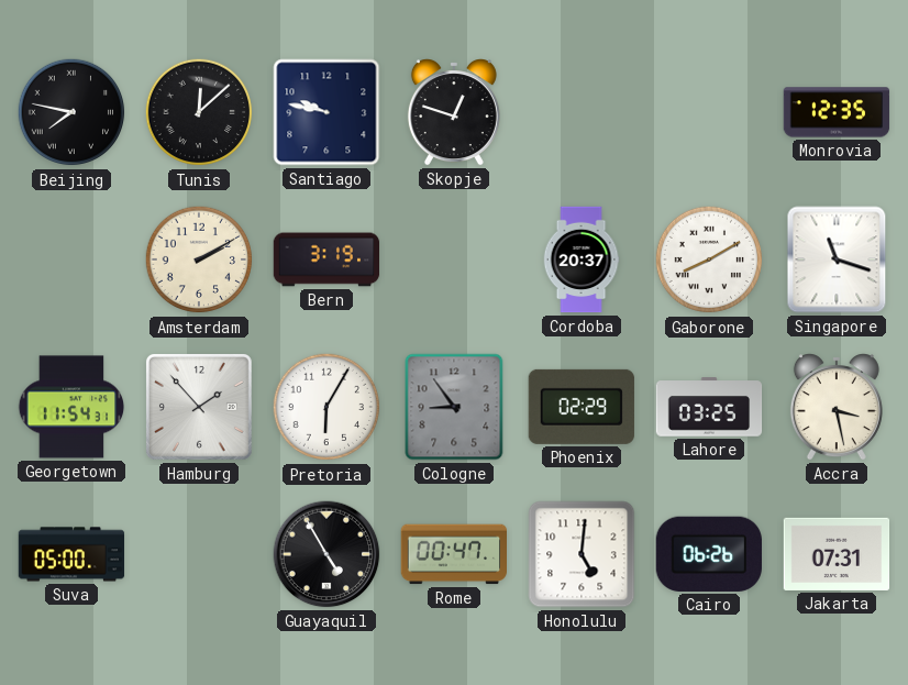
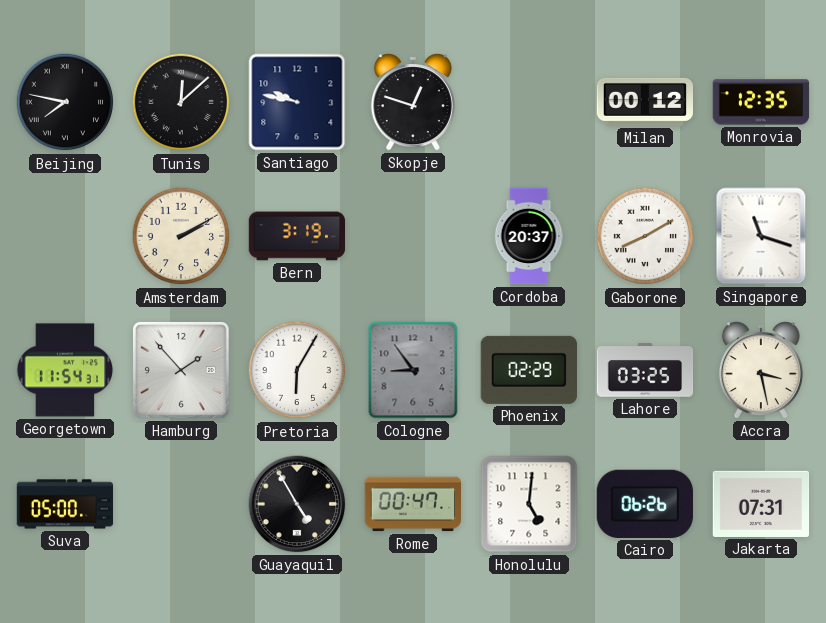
Milan: none -> 00:12
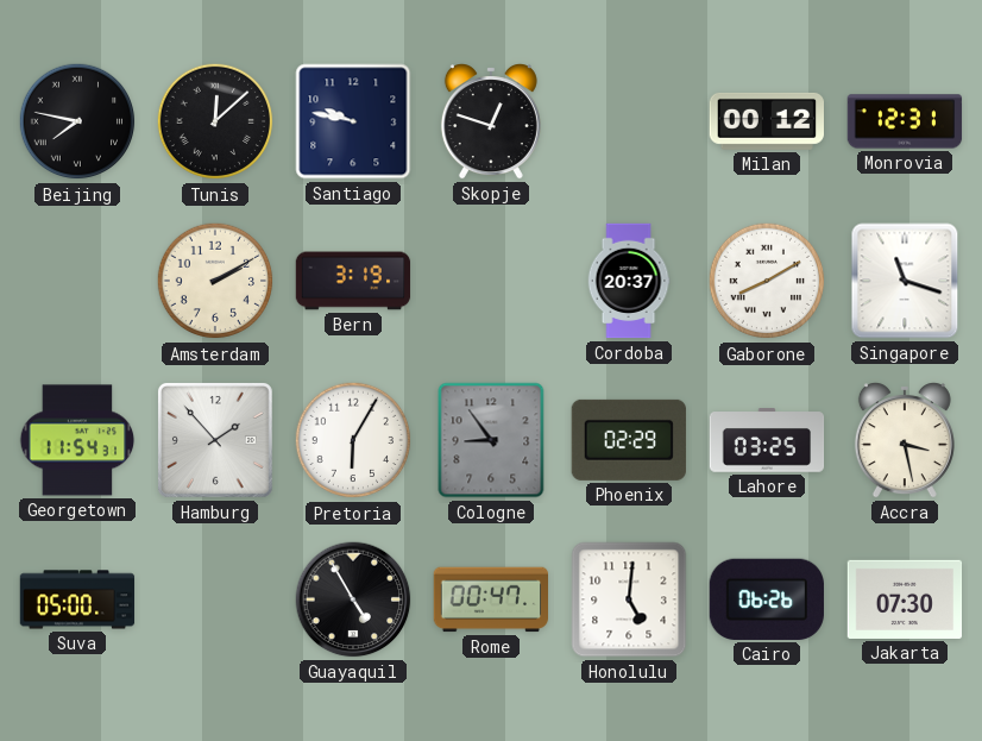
Monrovia: 12:35 -> 12:31
Jakarta: 07:31 -> 07:30
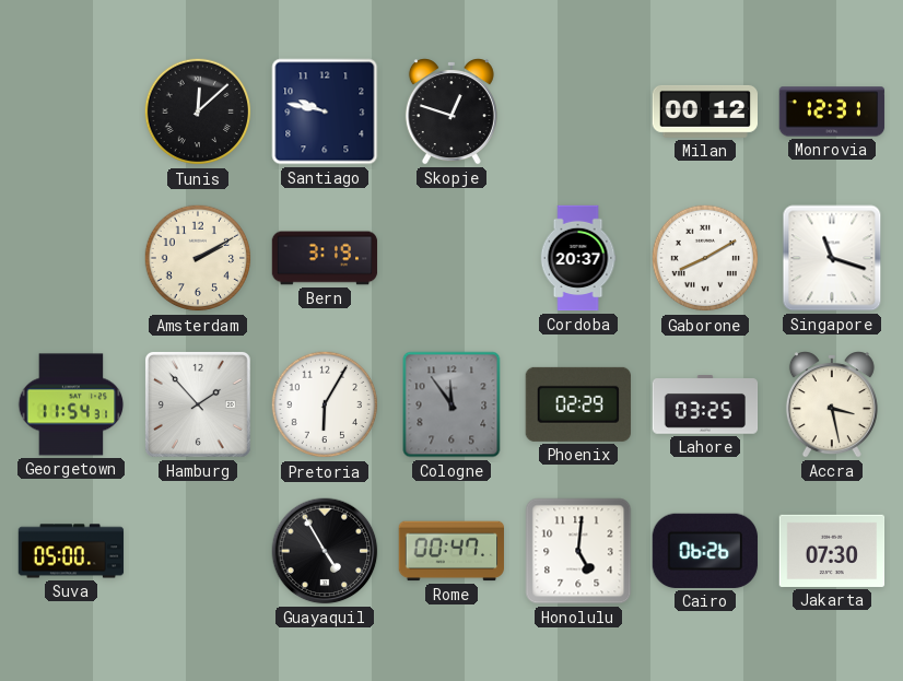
Beijing: 7:47 -> none
Cologne: 8:54 -> 11:54
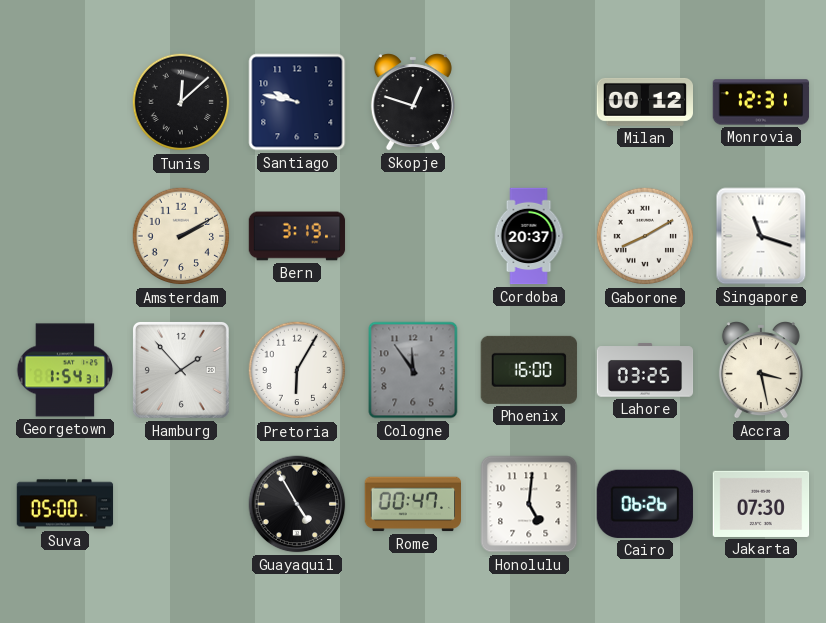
Georgetown: 11:54 -> 1:54
Phoenix: 02:29 -> 16:00
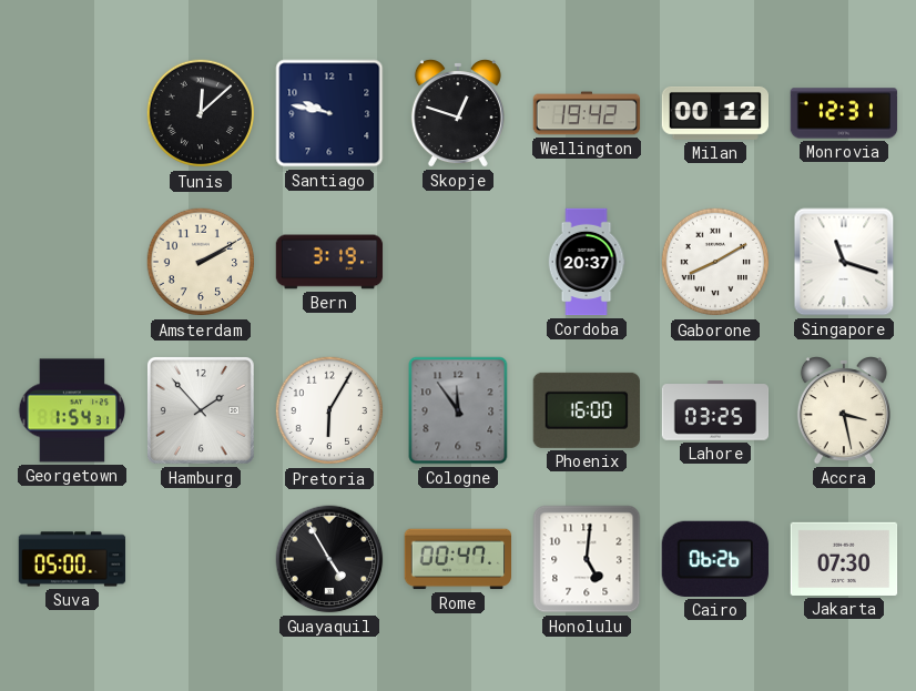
Wellington: none -> 19:42
